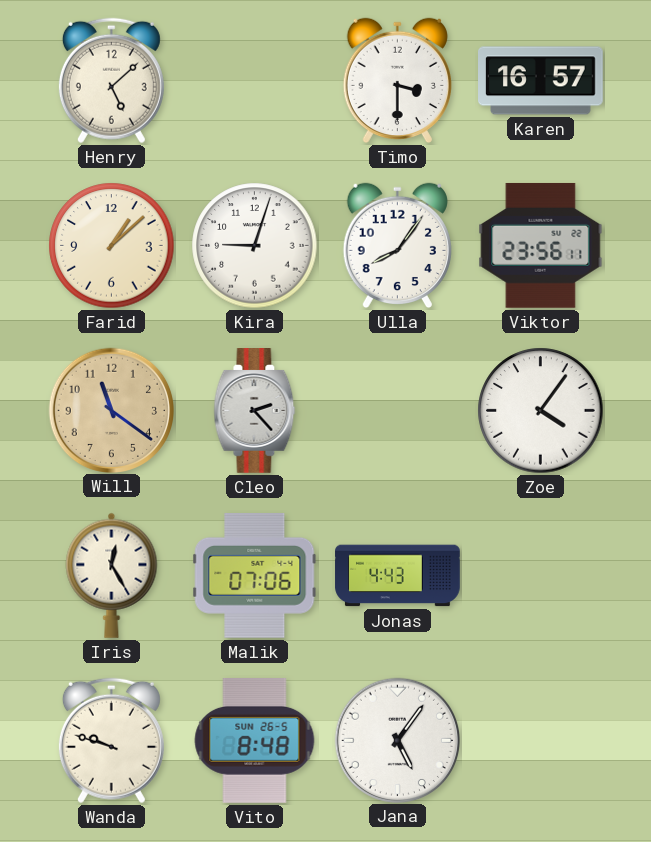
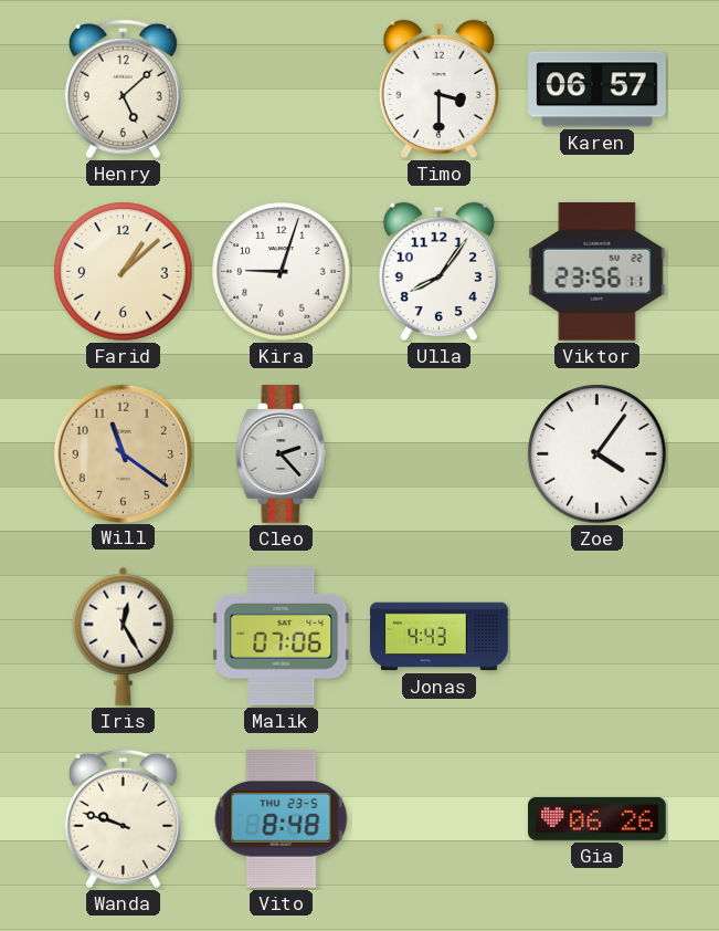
Karen: 16:57 -> 06:57
Vito date: SUN 26-5 -> THU 23-5
Jana: 5:06 -> none
Gia: none -> 06:26
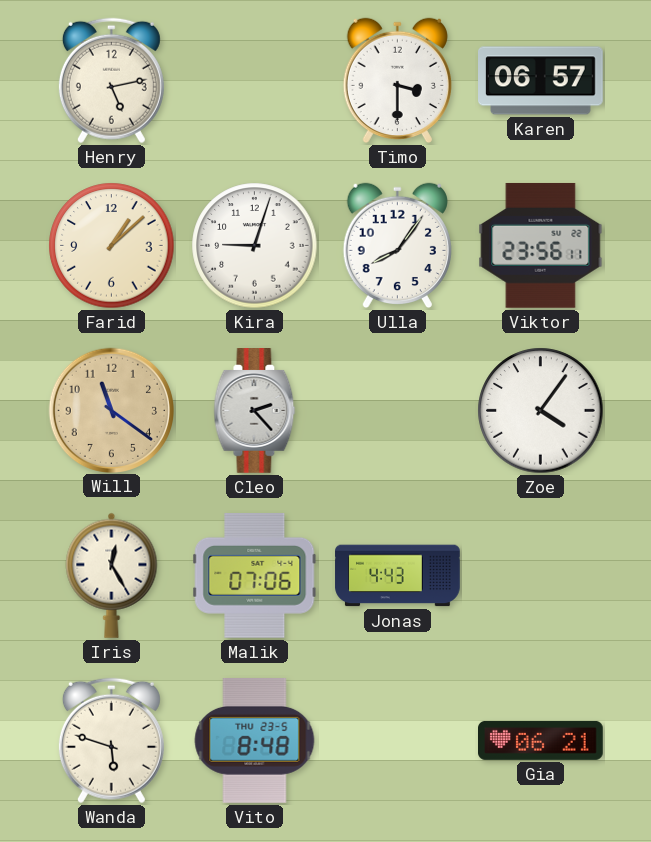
Henry: 5:08 -> 5:13
Wanda: 9:48 -> 5:48
Gia: 06:26 -> 06:21
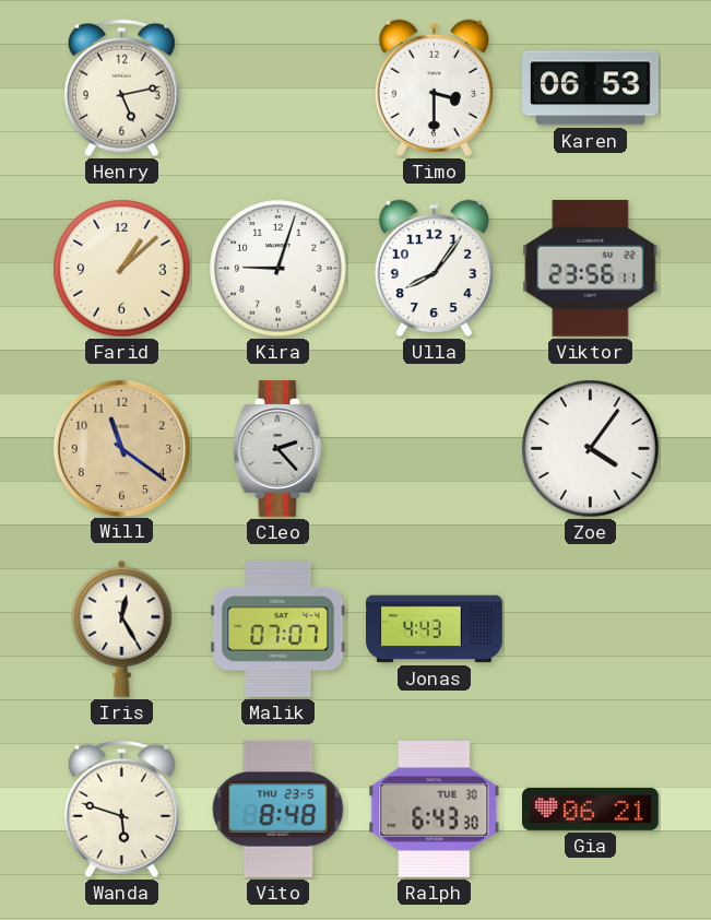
Karen: 06:57 -> 06:53
Malik: 07:06 -> 07:07
Ralph: none -> 6:43
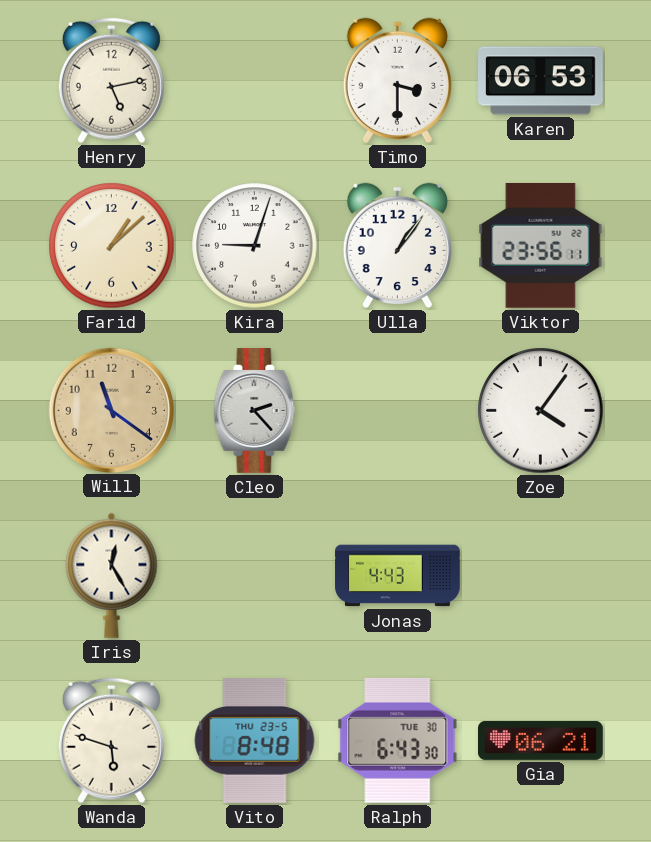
Ulla: 8:06 -> 1:06
Malik: 07:07 -> none
